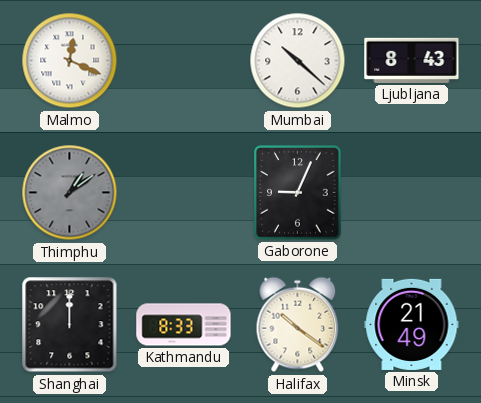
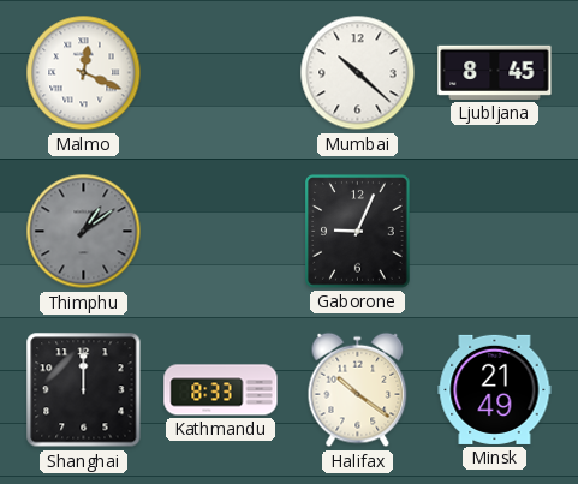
Ljubljana: 8:43 -> 8:45
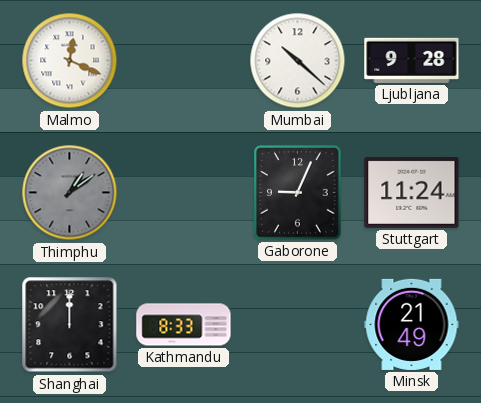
Ljubljana: 8:45 -> 9:28
Stuttgart: none -> 11:24
Halifax: 10:21 -> none
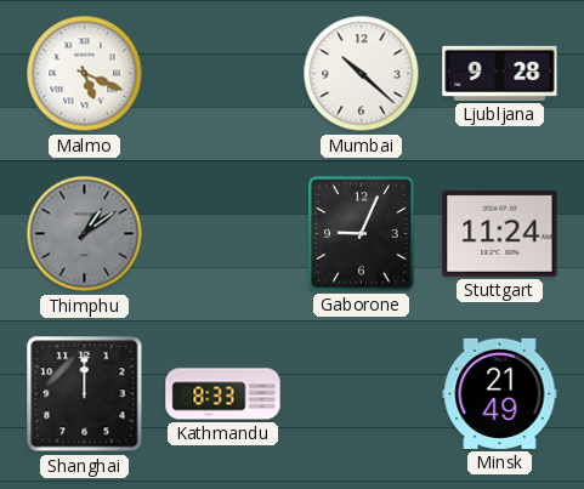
Malmo: 12:19 -> 5:19
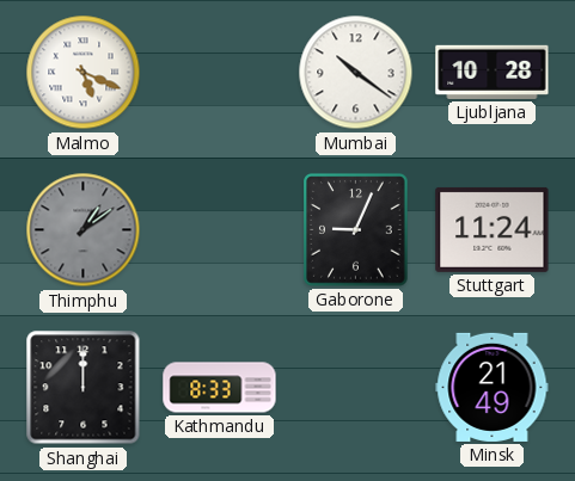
Mumbai: 10:22 -> 10:21
Ljubljana: 9:28 -> 10:28
